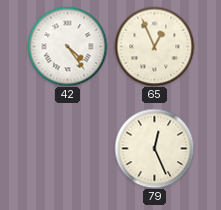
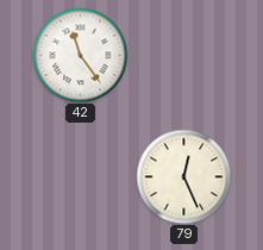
42: 4:24 -> 11:24
65: 12:56 -> none
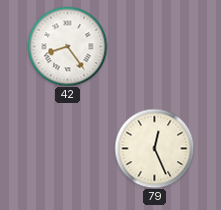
42: 11:24 -> 8:24
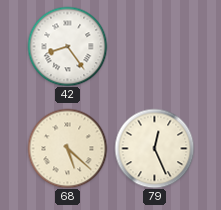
68: none -> 5:22
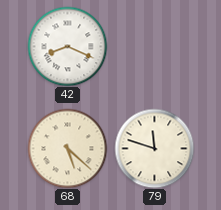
42: 8:24 -> 8:19
79: 12:26 -> 11:48
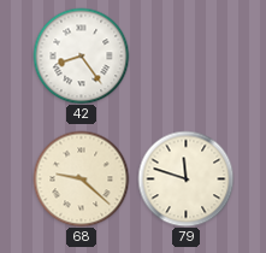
42: 8:19 -> 8:24
68: 5:22 -> 9:22
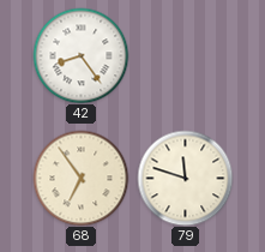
68: 9:22 -> 6:54
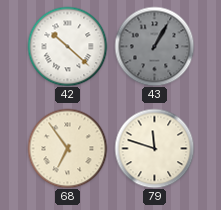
42: 8:24 -> 10:22
43: none -> 1:05
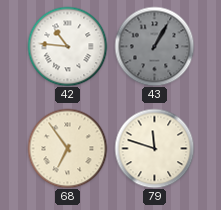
42: 10:22 -> 10:46
